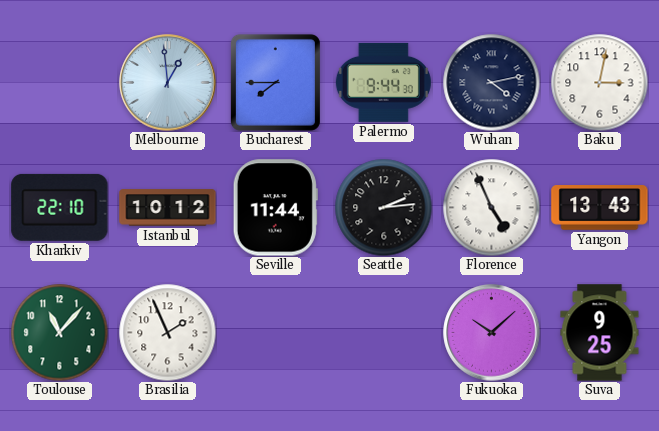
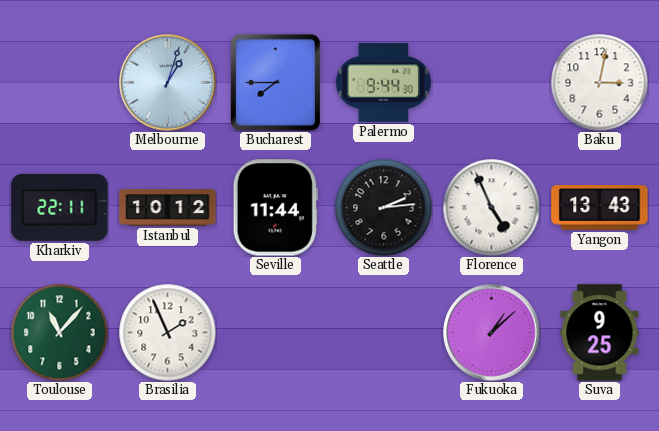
Melbourne: 12:59 -> 1:03
Wuhan: 4:13 -> none
Kharkiv: 22:10 -> 22:11
Fukuoka: 10:08 -> 1:08
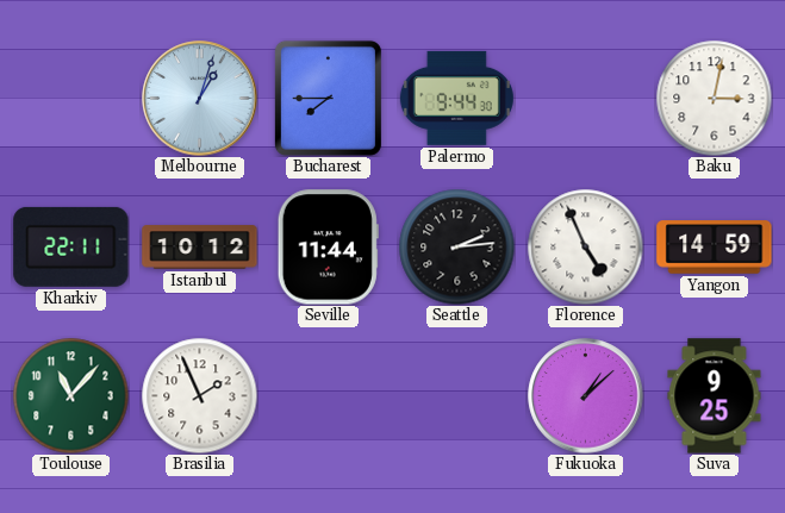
Yangon: 13:43 -> 14:59
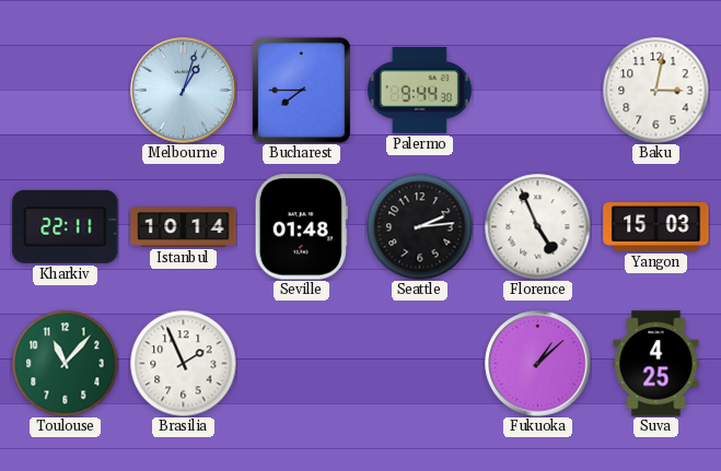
Istanbul: 10:12 -> 10:14
Seville: 11:44 -> 01:48
Yangon: 14:59 -> 15:03
Suva: 9:25 -> 4:25
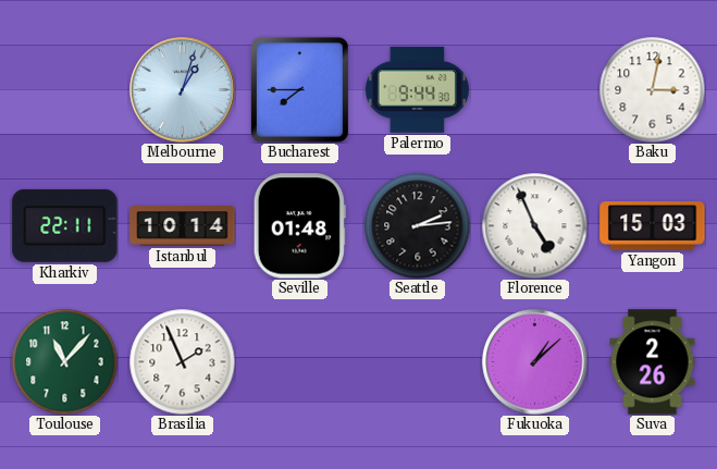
Suva: 4:25 -> 2:26
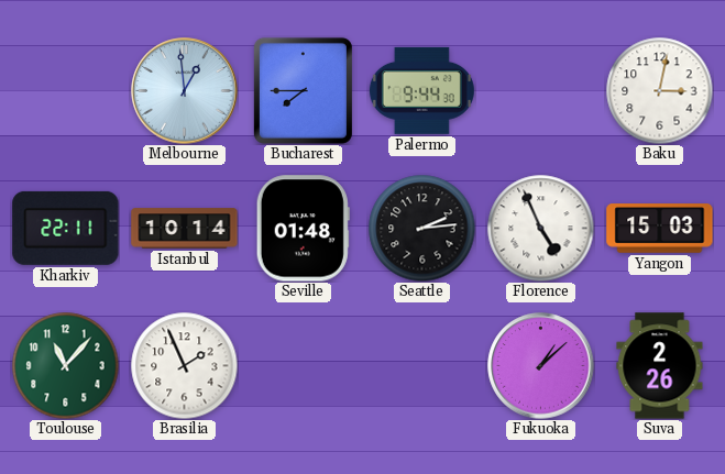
Melbourne: 1:03 -> 12:59
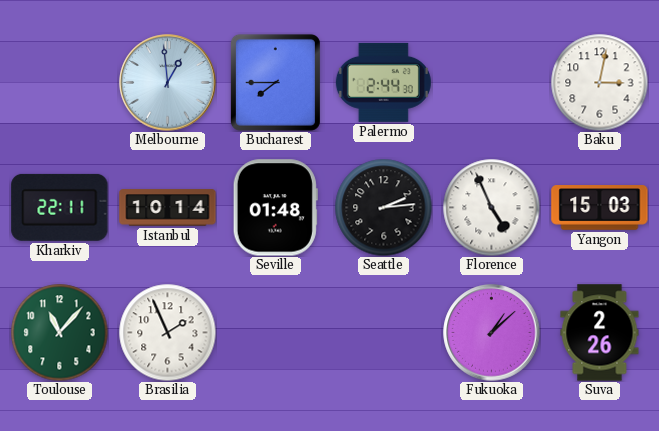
Palermo: 9:44 -> 2:44
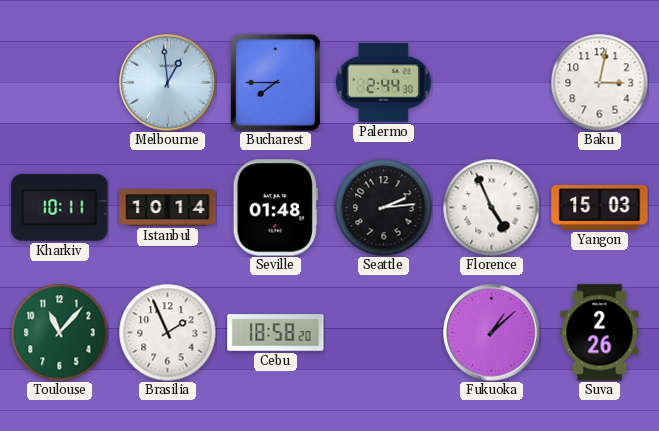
Kharkiv: 22:11 -> 10:11
Cebu: none -> 18:58
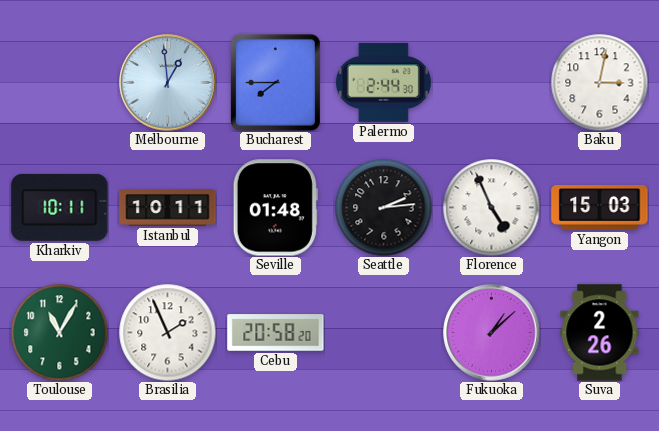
Istanbul: 10:14 -> 10:11
Toulouse: 11:07 -> 11:05
Cebu: 18:58 -> 20:58
